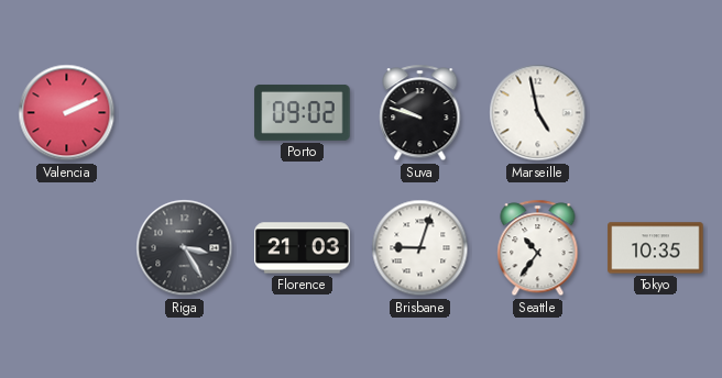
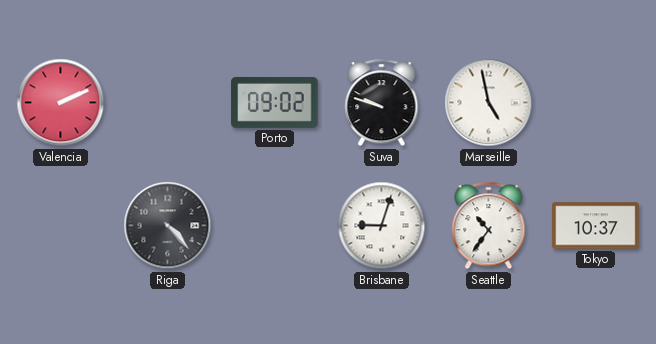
Riga: 3:25 -> 4:23
Florence: 21:03 -> none
Tokyo: 10:35 -> 10:37
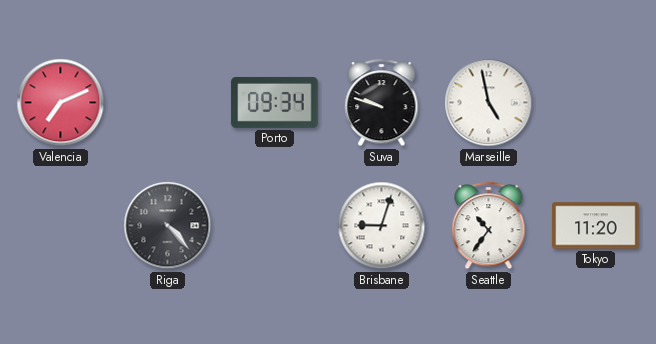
Valencia: 2:11 -> 7:11
Porto: 09:02 -> 09:34
Tokyo: 10:37 -> 11:20
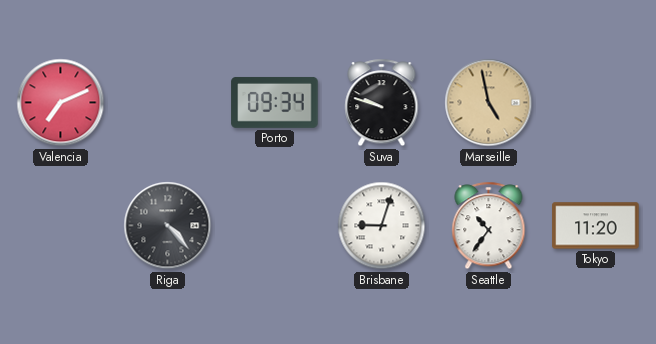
Marseille dial: white -> champagne
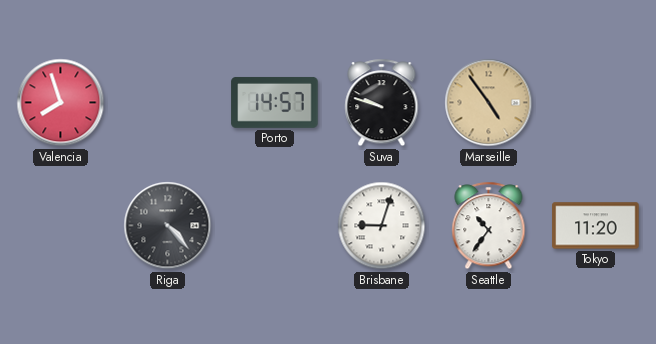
Valencia: 7:11 -> 7:57
Porto: 09:34 -> 14:57
Marseille: 4:58 -> 4:54
